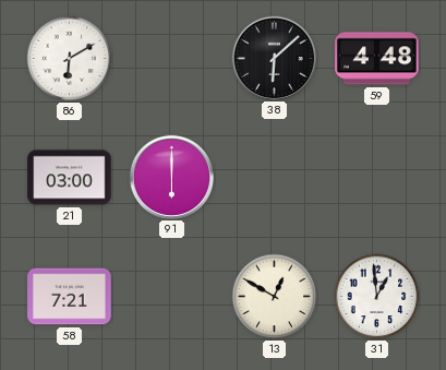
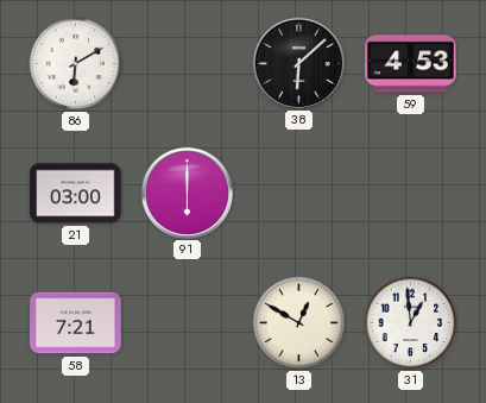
59: 4:48 -> 4:53
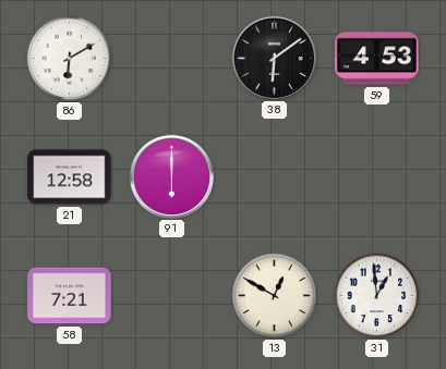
38: 6:08 -> 6:09
21: 03:00 -> 12:58
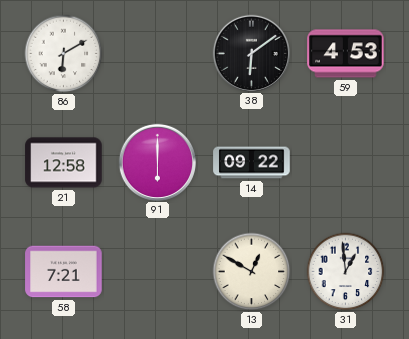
14: none -> 09:22
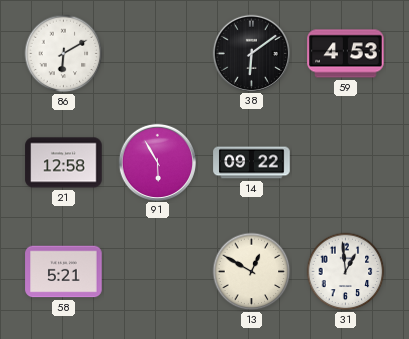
91: 6:00 -> 5:55
58: 7:21 -> 5:21
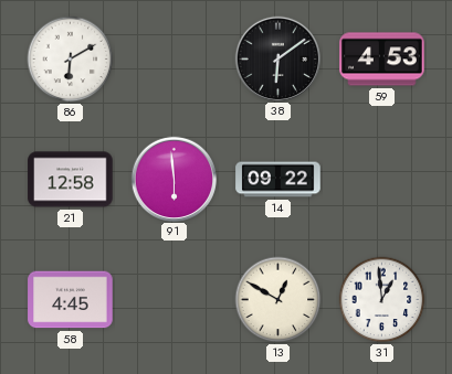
91: 5:55 -> 5:59
58: 5:21 -> 4:45
